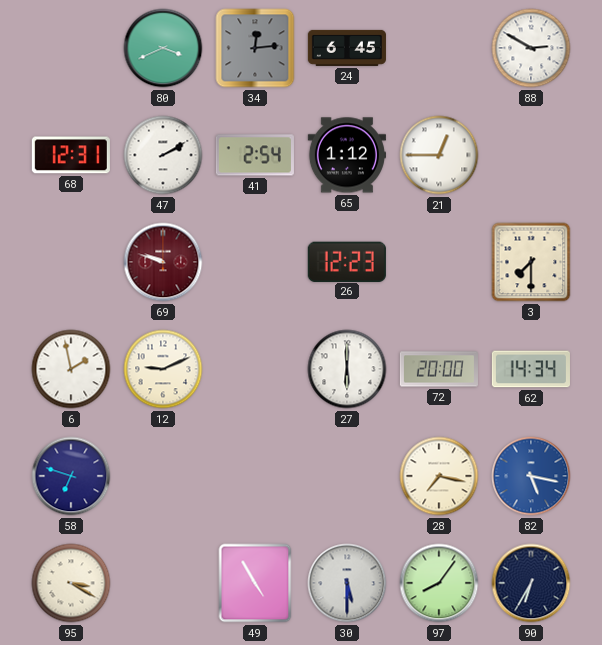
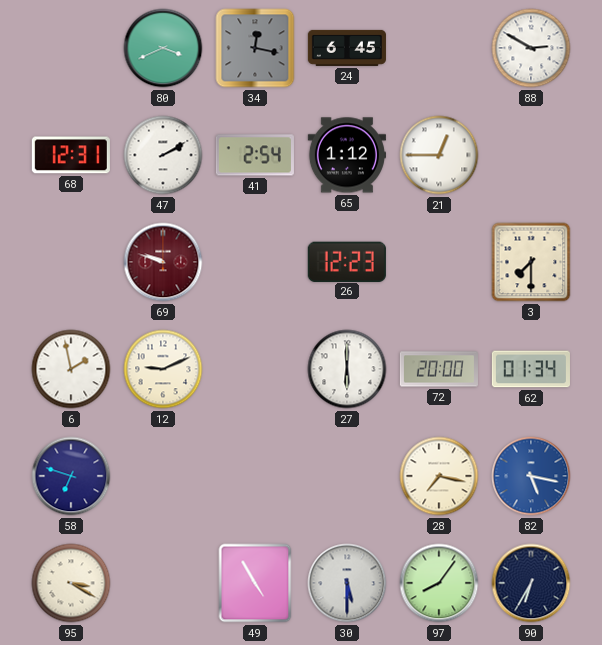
34: 12:14 -> 12:17
62: 14:34 -> 01:34
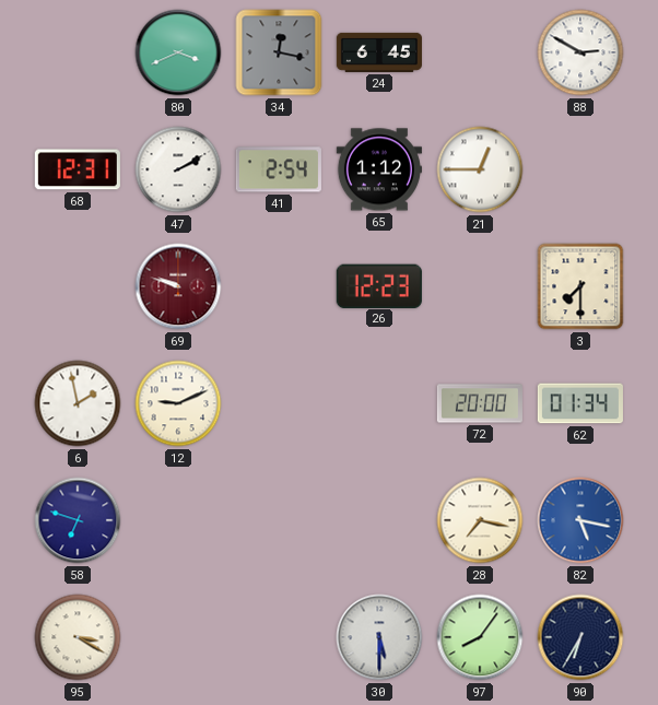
27: 6:00 -> none
49: 4:55 -> none
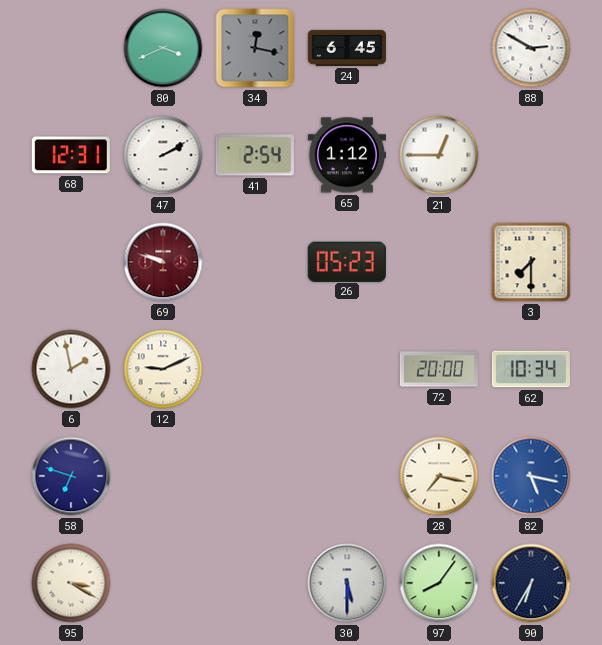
26: 12:23 -> 05:23
62: 01:34 -> 10:34
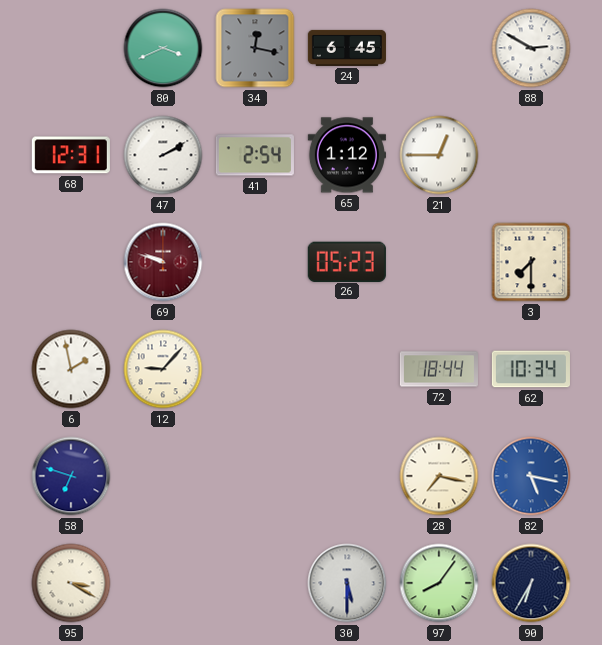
12: 9:11 -> 9:07
72: 20:00 -> 18:44
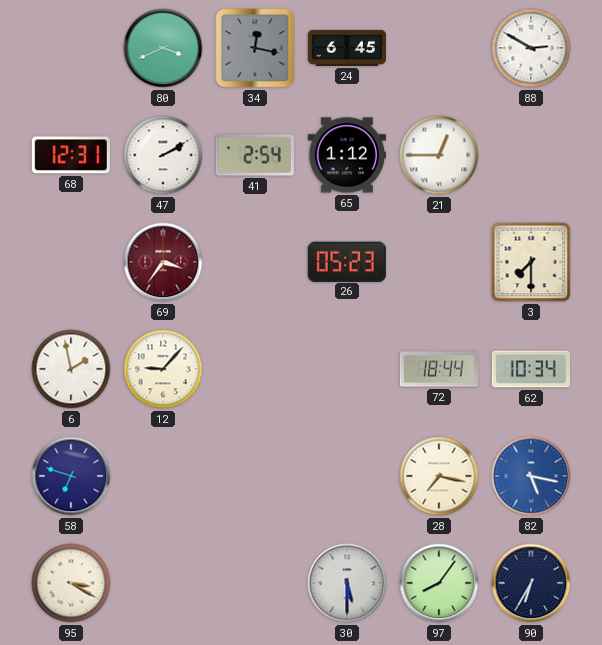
69: 9:48 -> 3:36
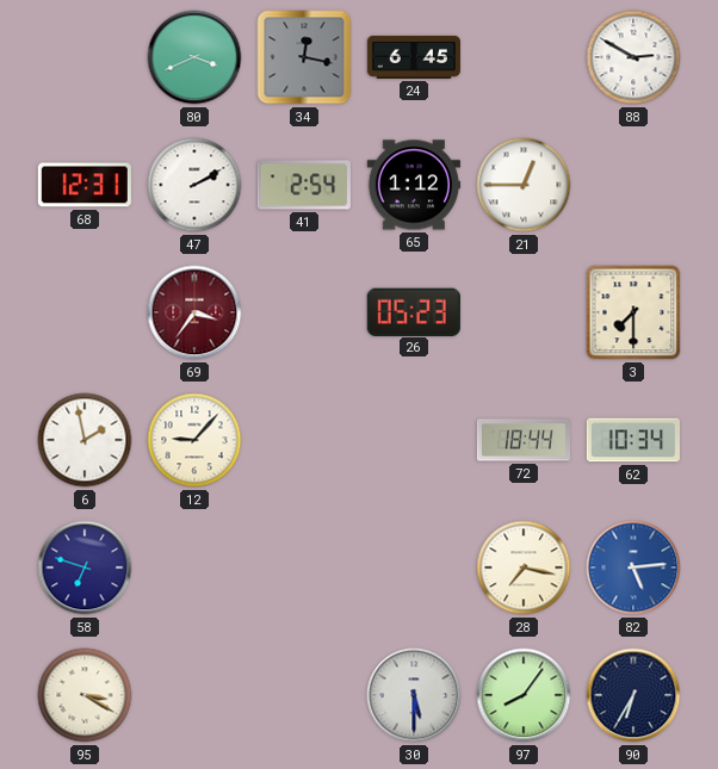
82: 5:17 -> 5:14
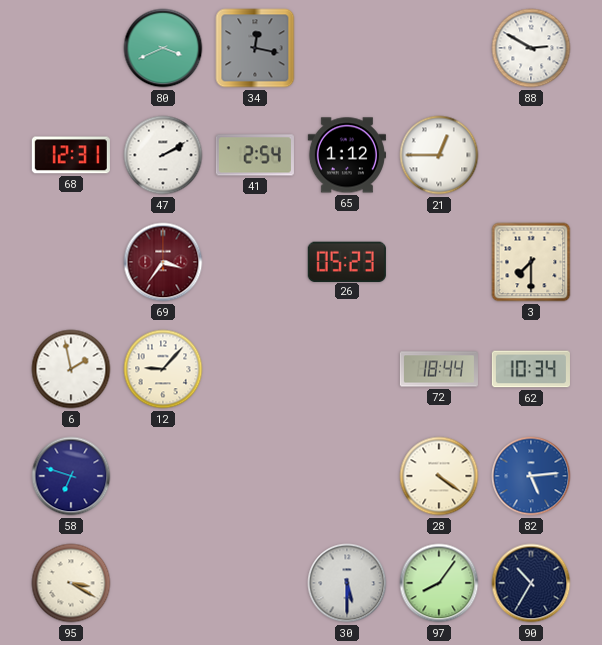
24: 6:45 -> none
28: 7:17 -> 4:21
90: 6:35 -> 10:35
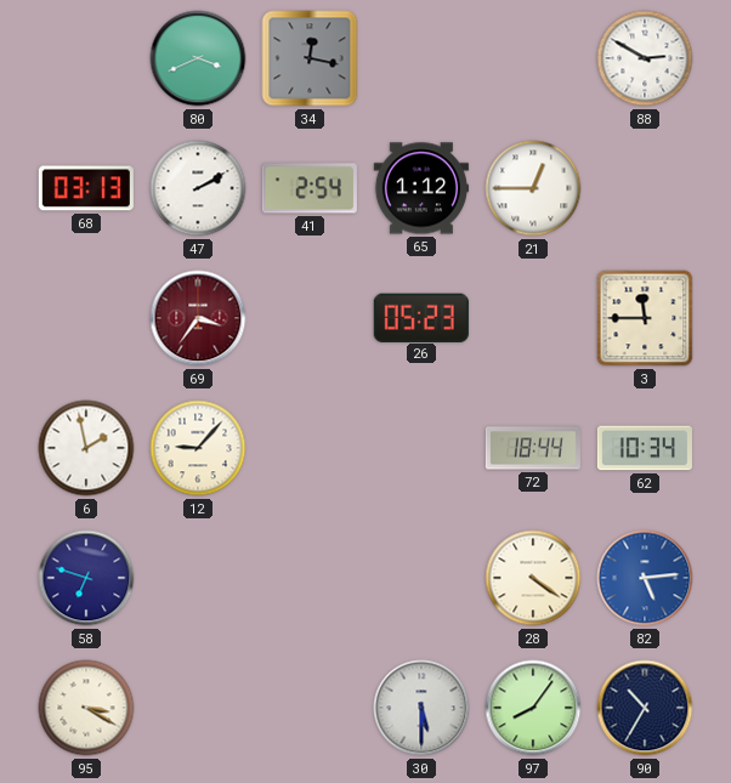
68: 12:31 -> 03:13
3: 7:30 -> 11:45
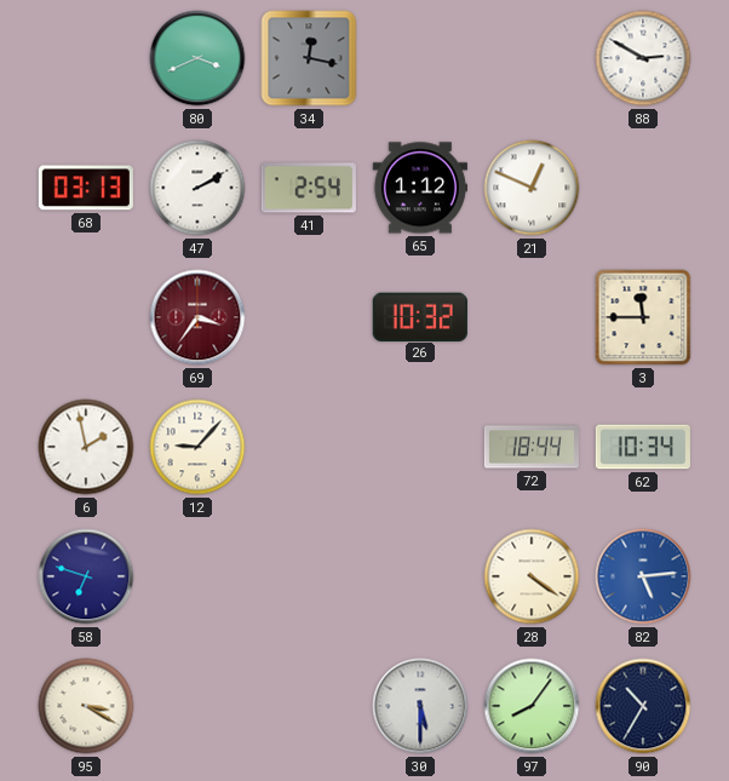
21: 12:45 -> 12:49
26: 05:23 -> 10:32
